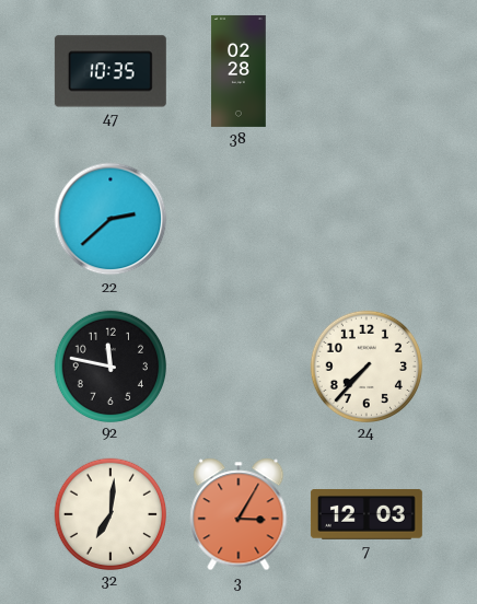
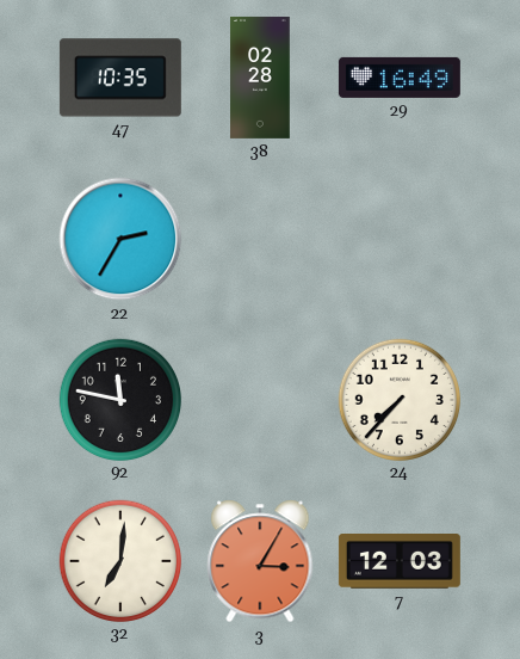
29: none -> 16:49
22: 2:38 -> 2:35
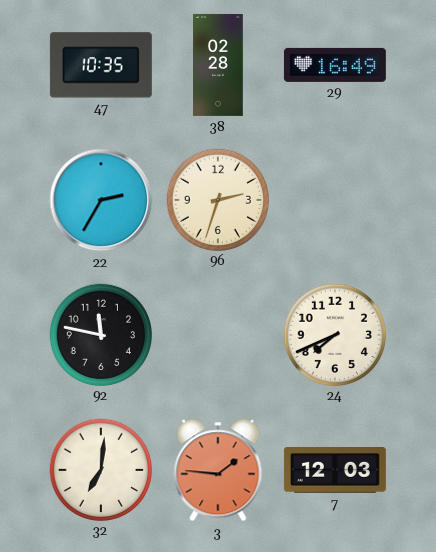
96: none -> 2:33
24: 7:37 -> 7:41
3: 3:05 -> 1:46
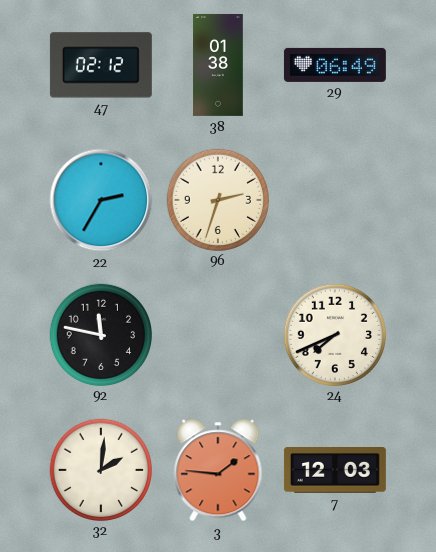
47: 10:35 -> 02:12
38: 02:28 -> 01:38
29: 16:49 -> 06:49
32: 7:01 -> 2:01
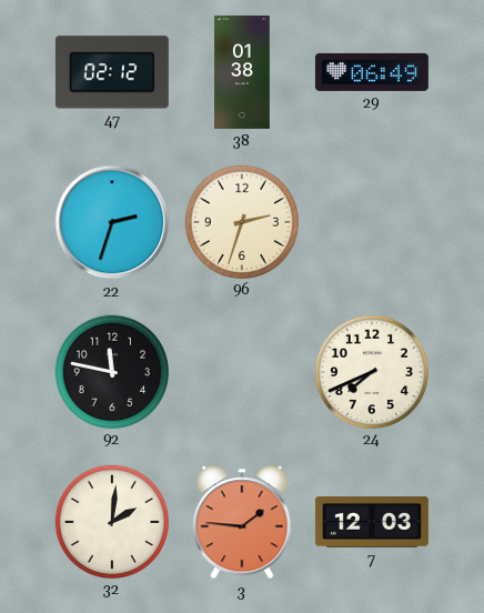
22: 2:35 -> 2:33
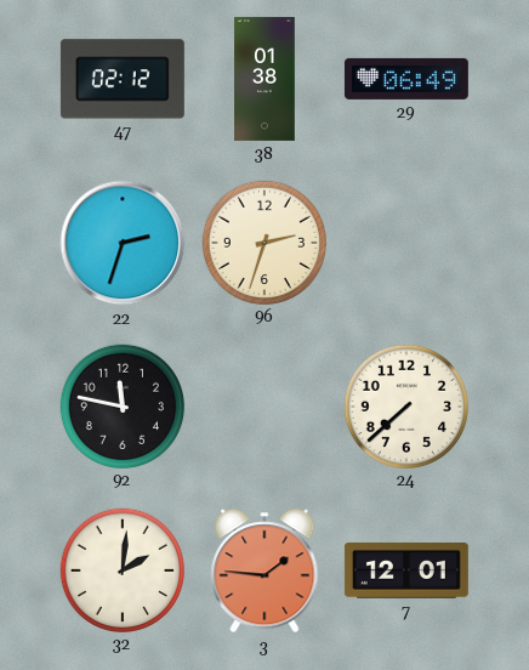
24: 7:41 -> 7:38
7: 12:03 -> 12:01
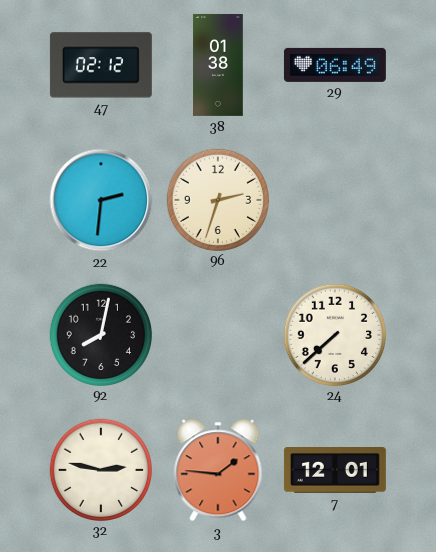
22: 2:33 -> 2:31
92: 11:47 -> 8:02
32: 2:01 -> 2:47
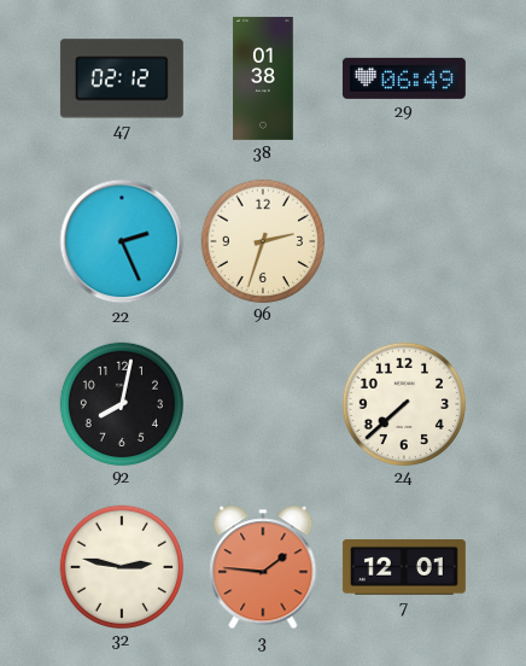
22: 2:31 -> 2:26
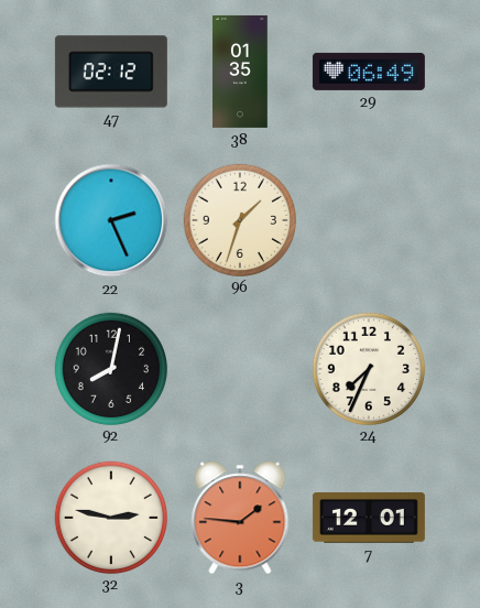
38: 01:38 -> 01:35
96: 2:33 -> 1:33
24: 7:38 -> 7:34
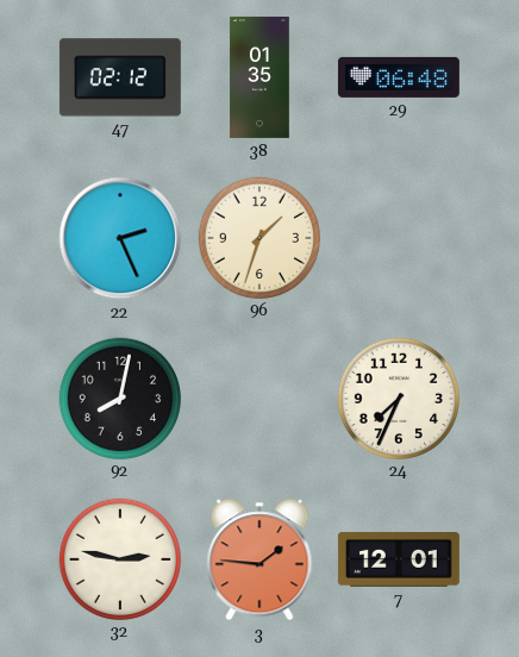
29: 06:49 -> 06:48
